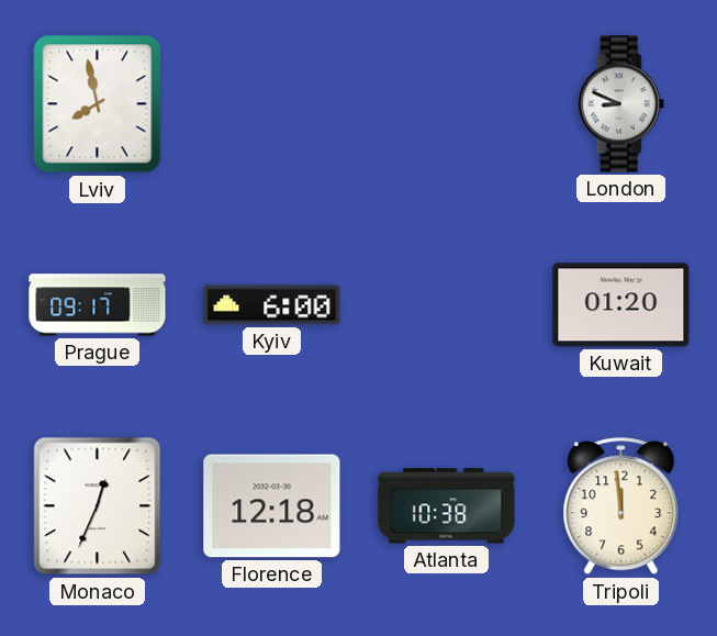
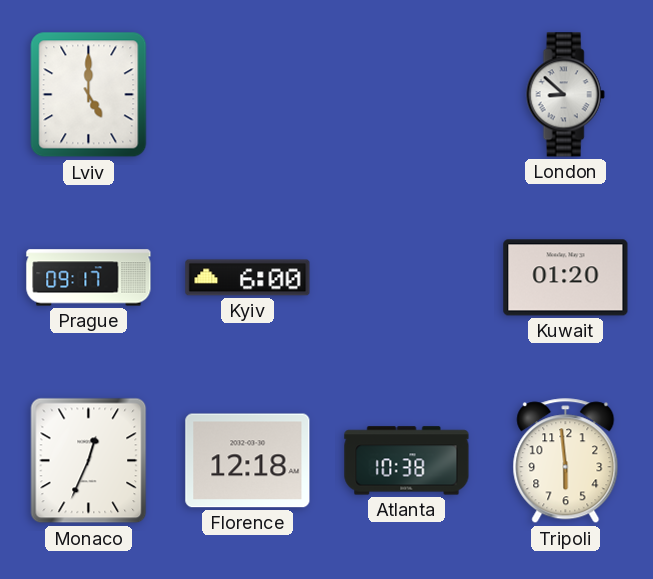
Lviv: 7:58 -> 5:00
London: 8:49 -> 8:52
Tripoli: 11:59 -> 5:59
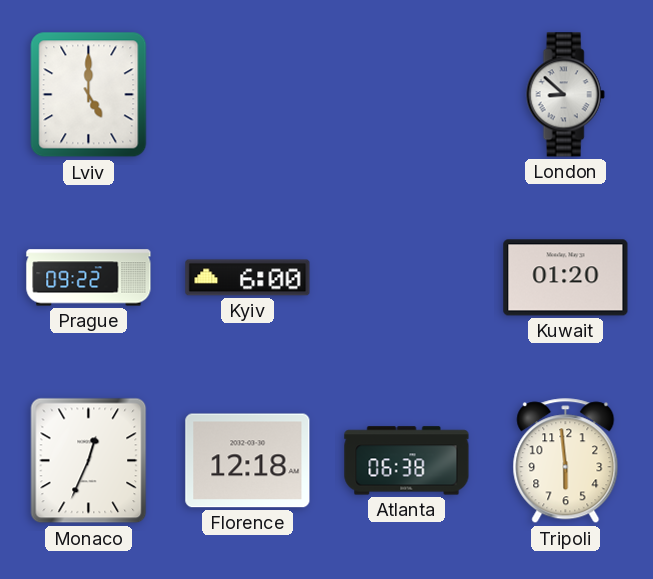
Prague: 09:17 -> 09:22
Atlanta: 10:38 -> 06:38
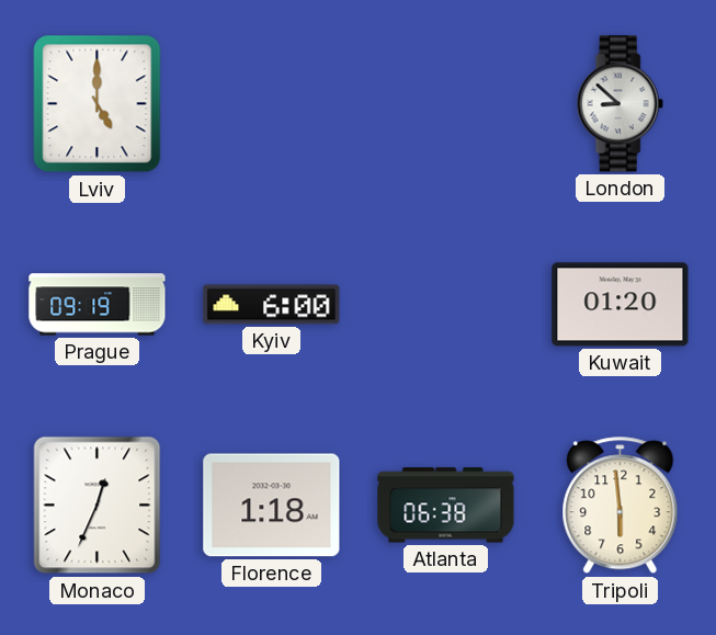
Prague: 09:22 -> 09:19
Florence: 12:18 -> 1:18
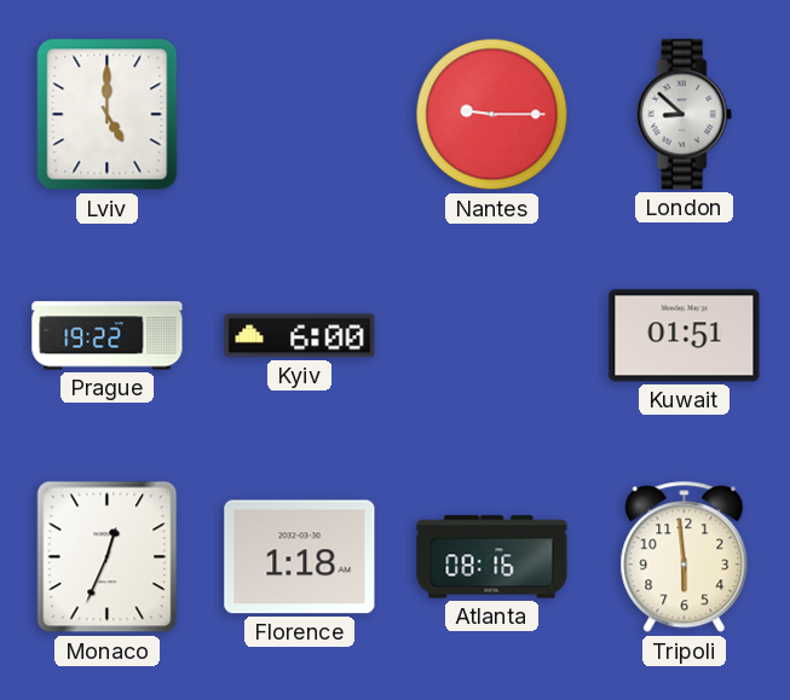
Nantes: none -> 9:15
Prague: 09:19 -> 19:22
Kuwait: 01:20 -> 01:51
Atlanta: 06:38 -> 08:16
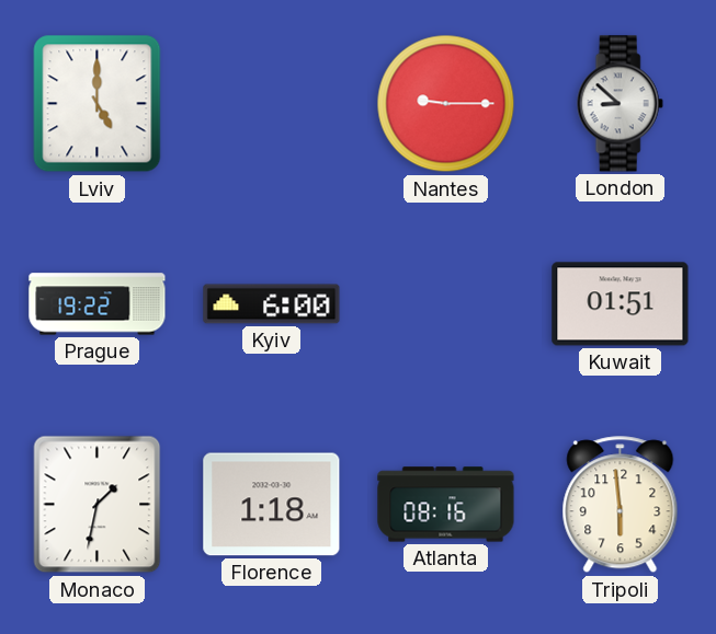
Monaco: 12:34 -> 1:32
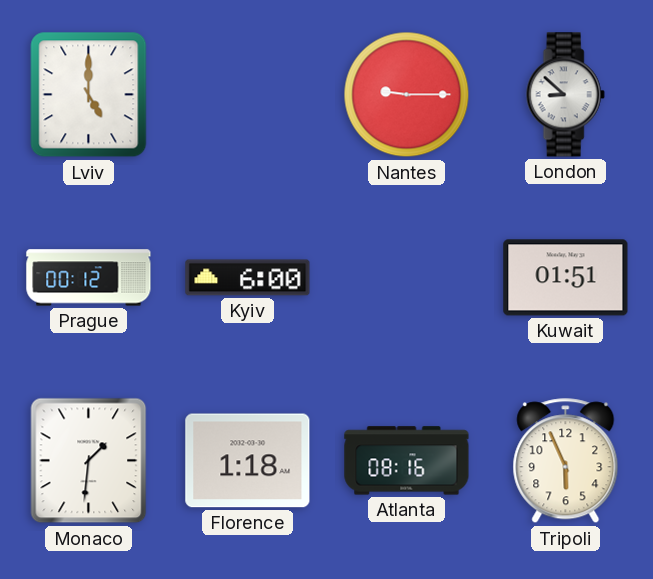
Prague: 19:22 -> 00:12
Monaco: 1:32 -> 1:31
Tripoli: 5:59 -> 5:56
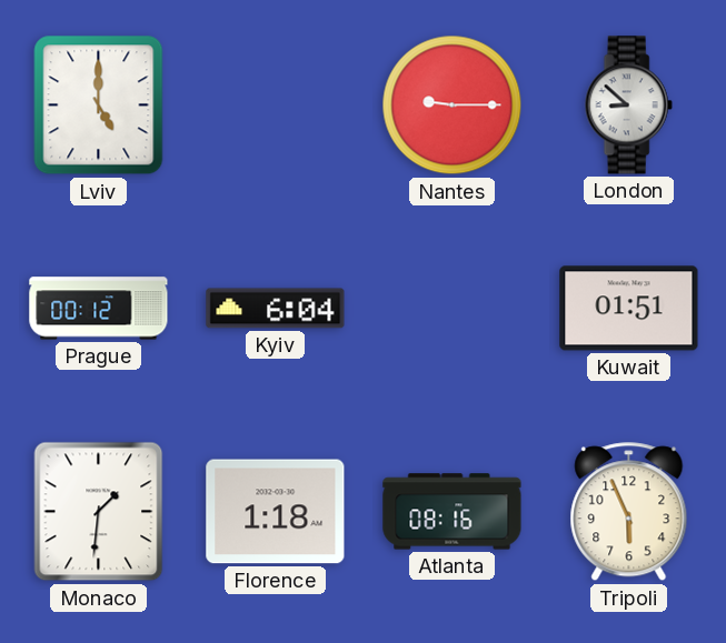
Kyiv: 6:00 -> 6:04
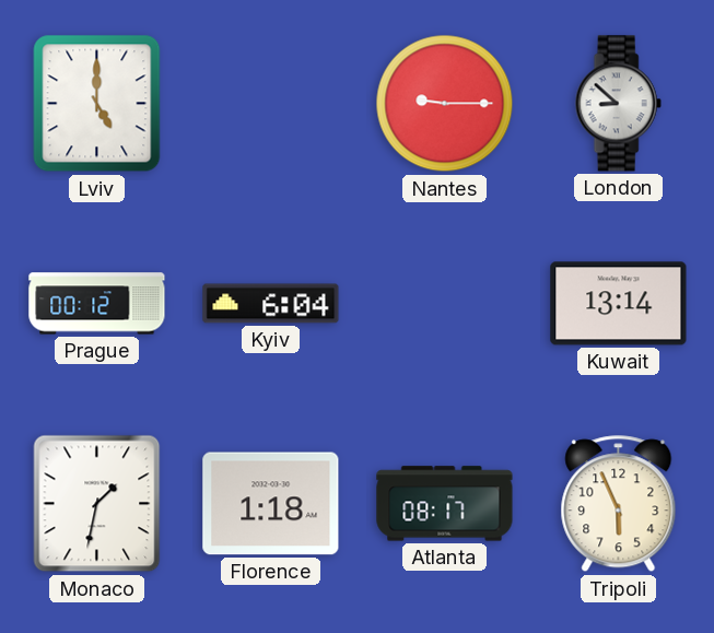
Kuwait: 01:51 -> 13:14
Monaco: 1:31 -> 1:32
Atlanta: 08:16 -> 08:17
